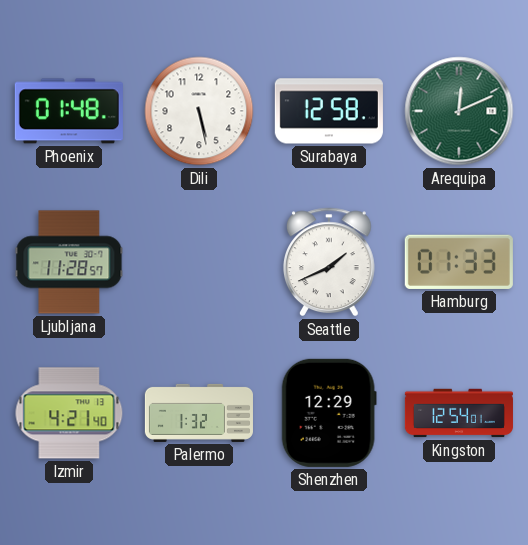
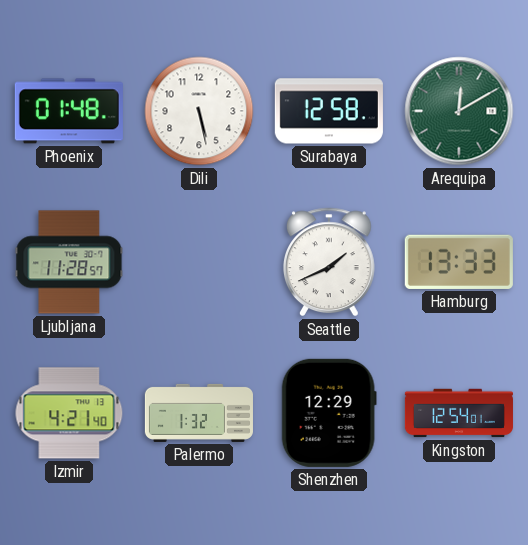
Arequipa: 12:11 -> 12:10
Hamburg: 01:33 -> 13:33
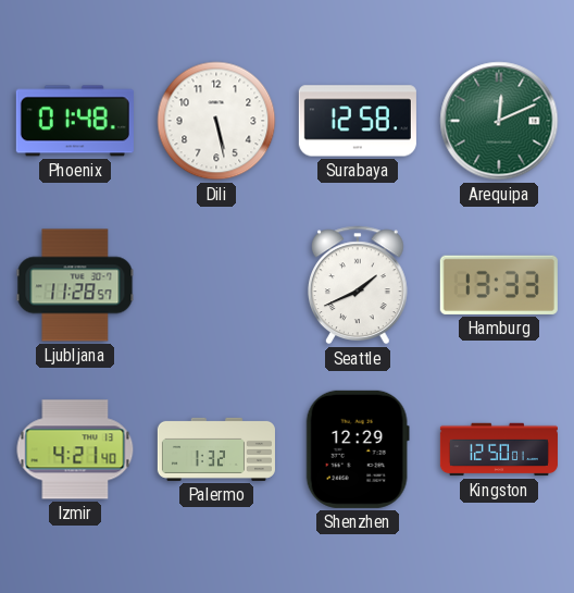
Arequipa: 12:10 -> 12:11
Kingston: 12:54 -> 12:50
